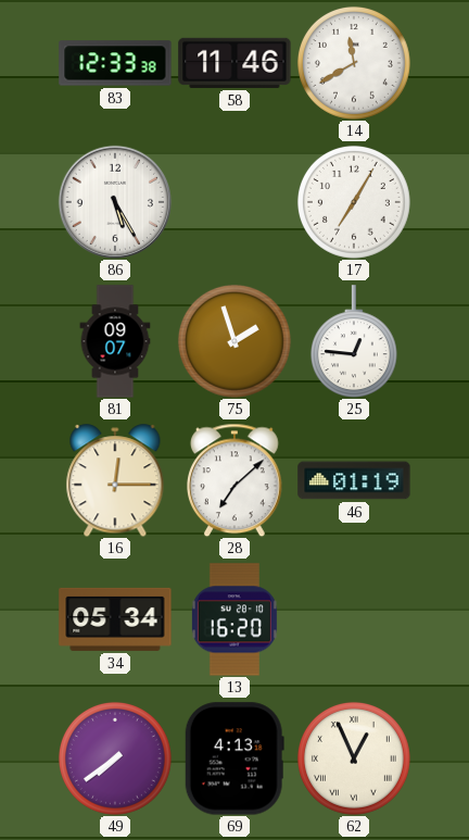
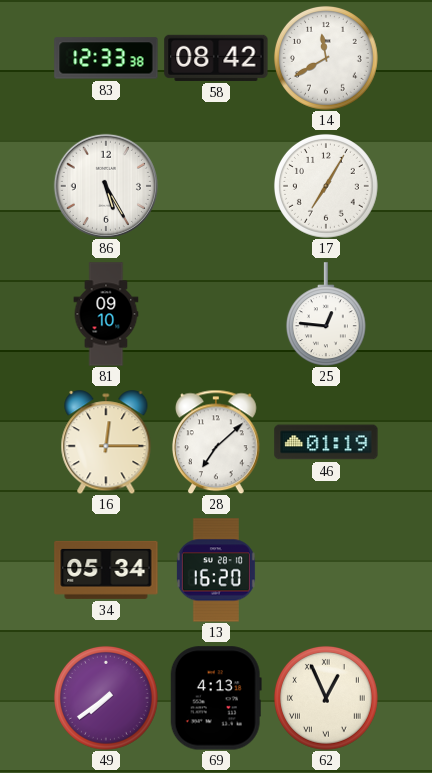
58: 11:46 -> 08:42
81: 09:07 -> 09:10
75: 1:57 -> none
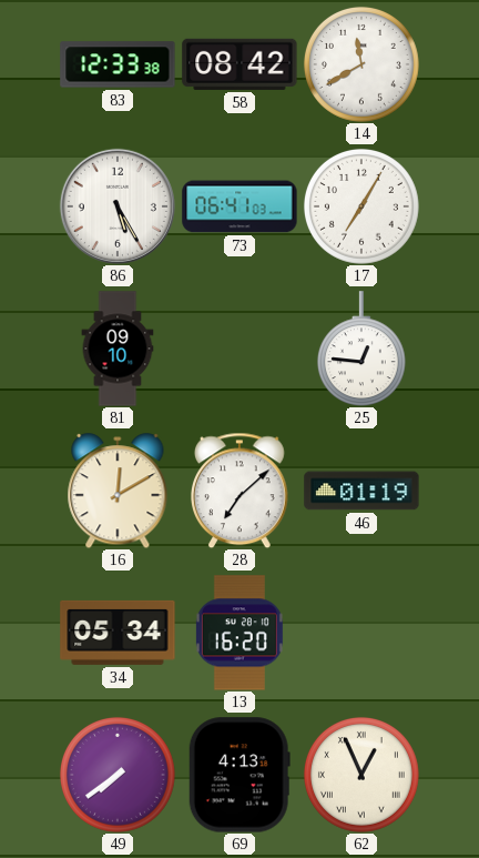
73: none -> 06:41
16: 12:15 -> 12:10
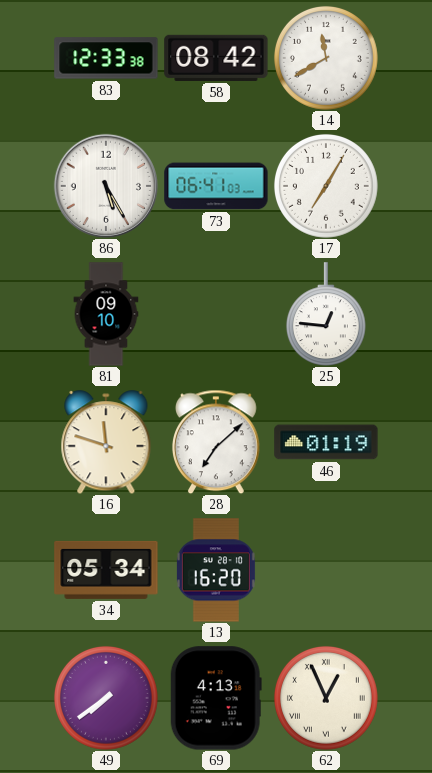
16: 12:10 -> 11:48
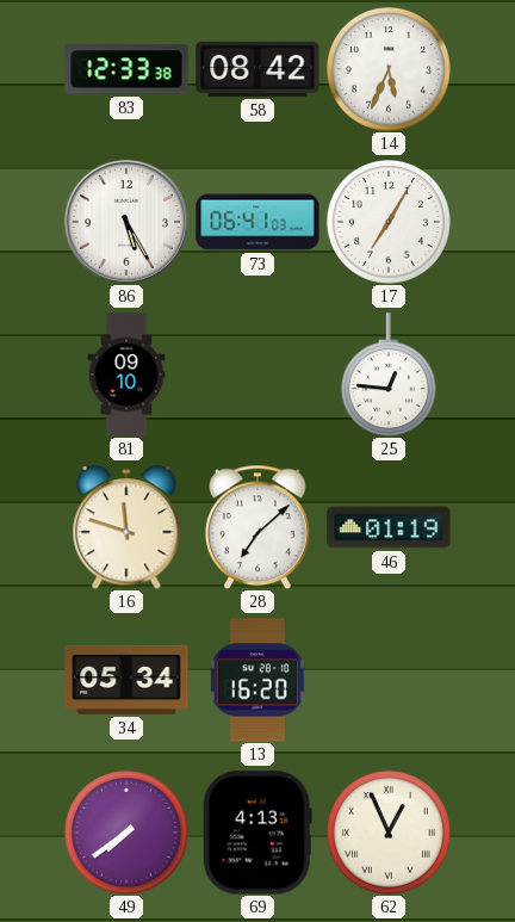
14: 11:40 -> 5:34
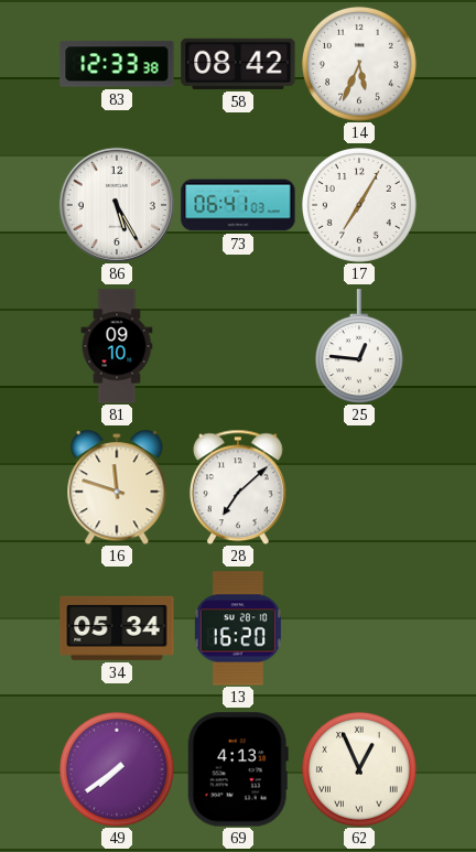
46: 01:19 -> none
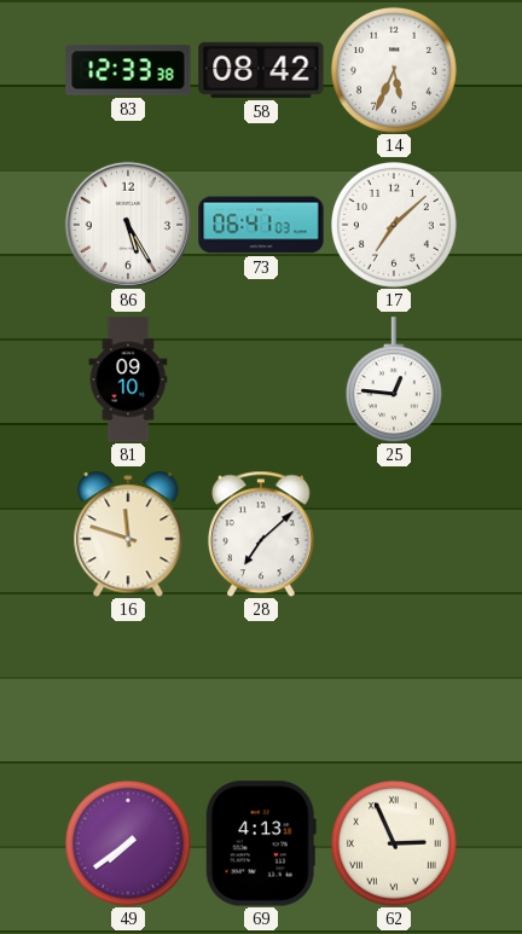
17: 7:05 -> 7:08
34: 05:34 -> none
13: 16:20 -> none
62: 12:56 -> 2:56
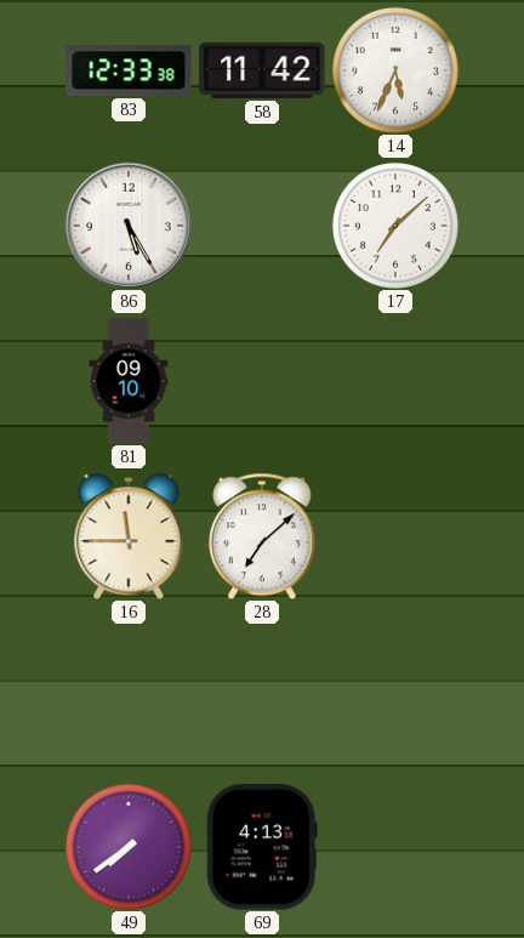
58: 08:42 -> 11:42
73: 06:41 -> none
25: 12:46 -> none
16: 11:48 -> 11:45
62: 2:56 -> none
